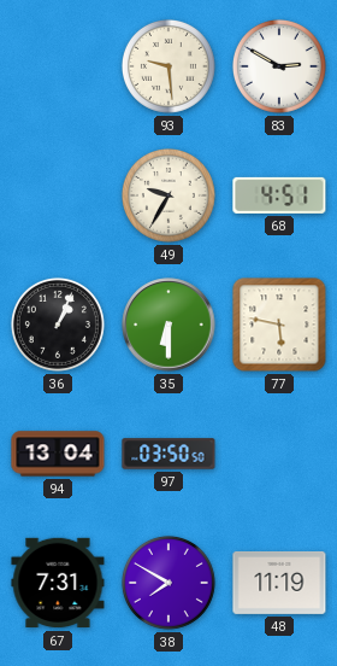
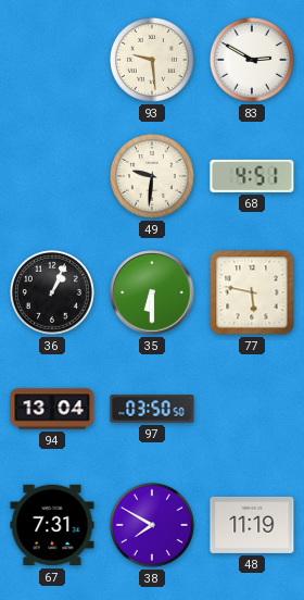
49: 9:35 -> 9:31
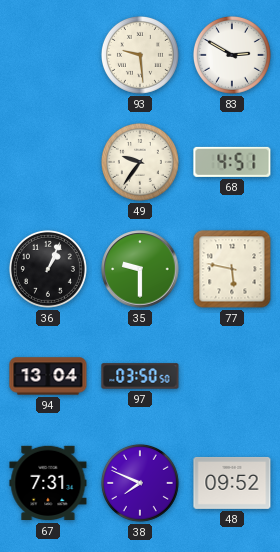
49: 9:31 -> 9:36
35: 6:30 -> 9:30
38: 7:50 -> 7:49
48: 11:19 -> 09:52
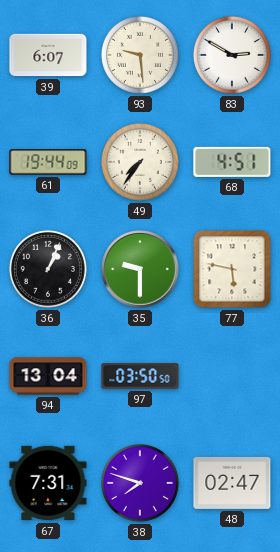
39: none -> 6:07
61: none -> 19:44
49: 9:36 -> 7:36
38: 7:49 -> 7:48
48: 09:52 -> 02:47
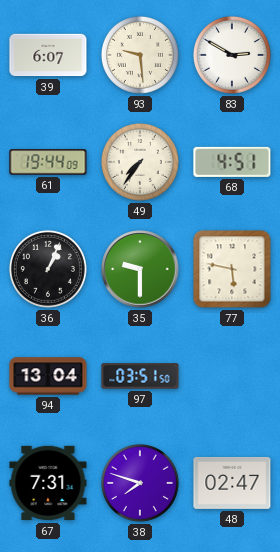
97: 03:50 -> 03:51
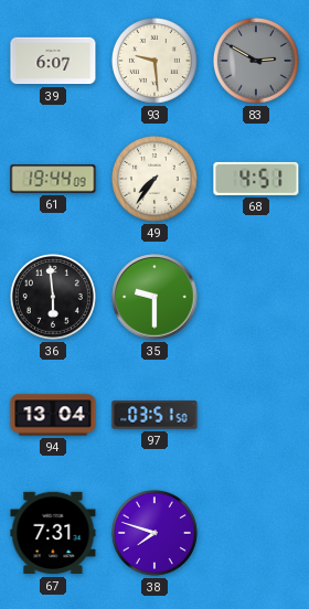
83 dial: white -> grey
36: 1:04 -> 5:59
77: 5:47 -> none
48: 02:47 -> none
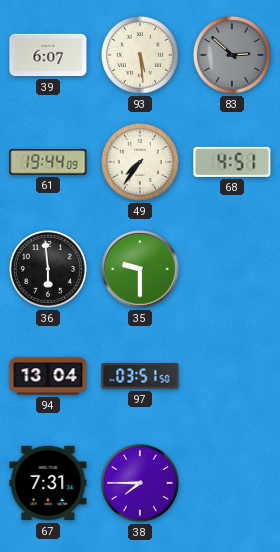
93: 9:29 -> 5:29
83: 2:50 -> 2:52
38: 7:48 -> 7:45
